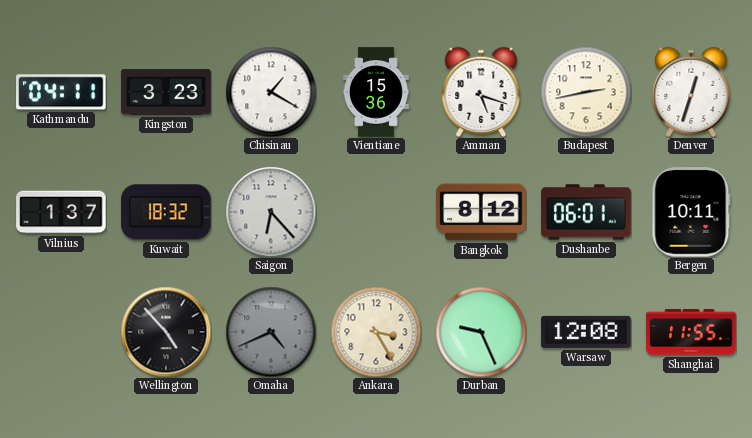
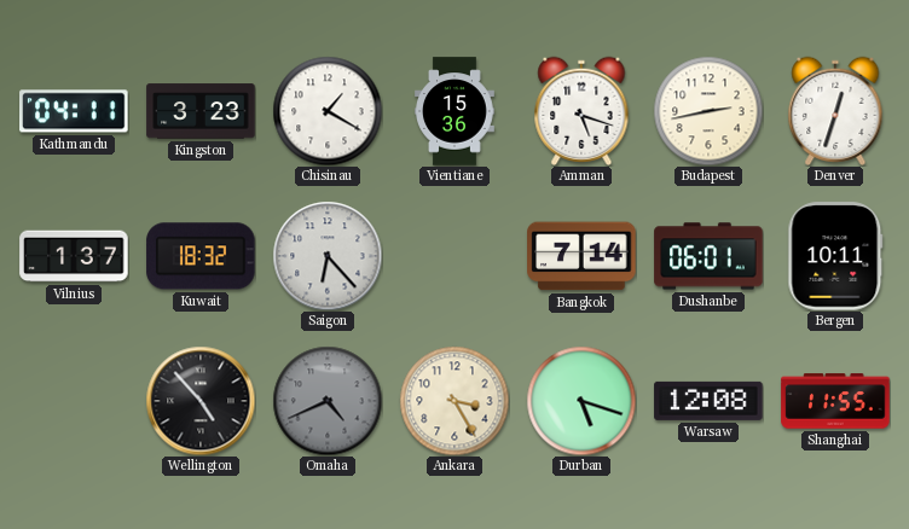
Bangkok: 8:12 -> 7:14
Durban: 9:26 -> 5:18
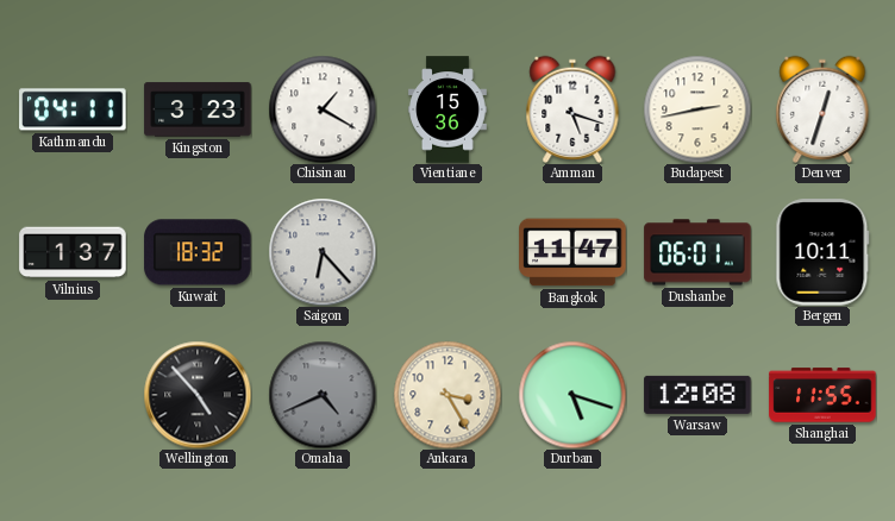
Bangkok: 7:14 -> 11:47
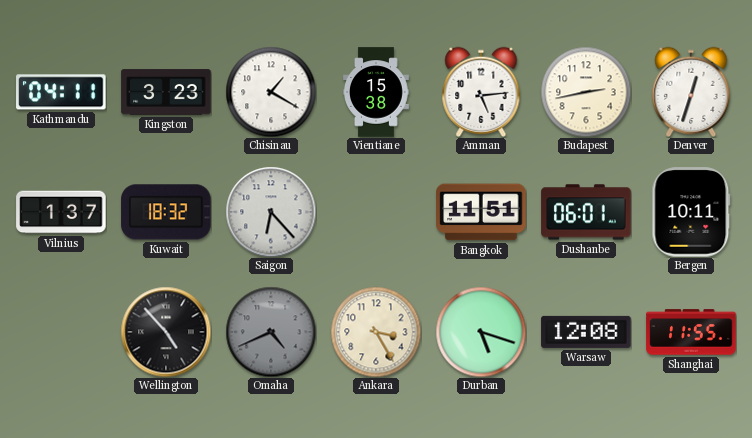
Vientiane: 15:36 -> 15:38
Amman: 5:18 -> 5:14
Bangkok: 11:47 -> 11:51
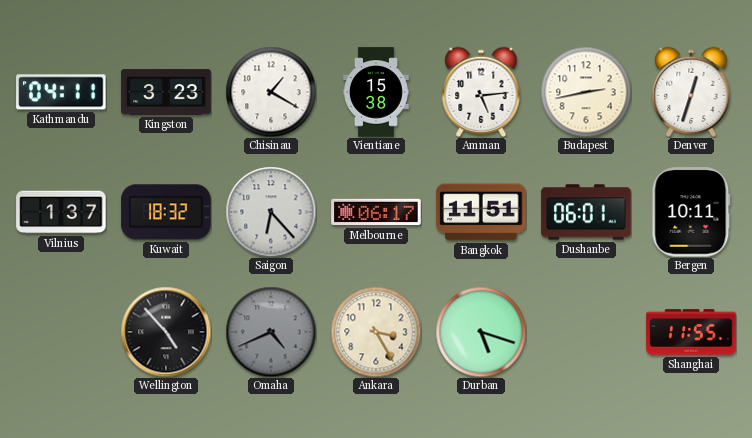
Melbourne: none -> 06:17
Warsaw: 12:08 -> none
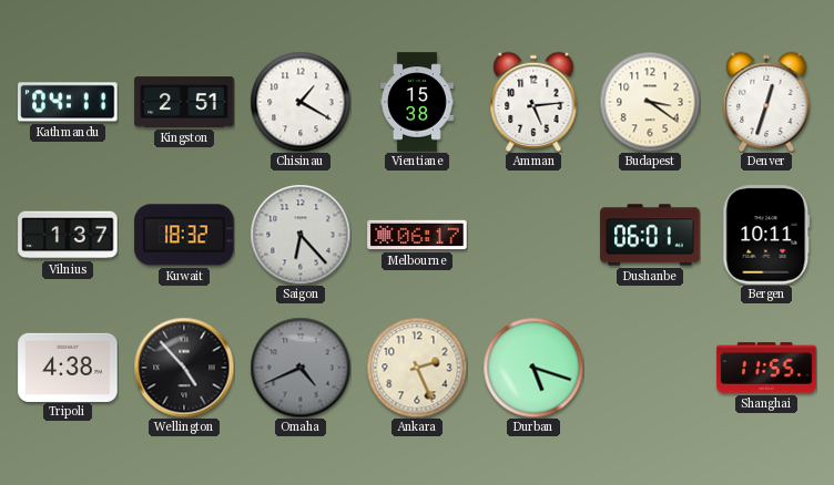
Kingston: 3:23 -> 2:51
Budapest: 2:43 -> 3:21
Bangkok: 11:51 -> none
Tripoli: none -> 4:38
Ankara: 3:25 -> 2:26
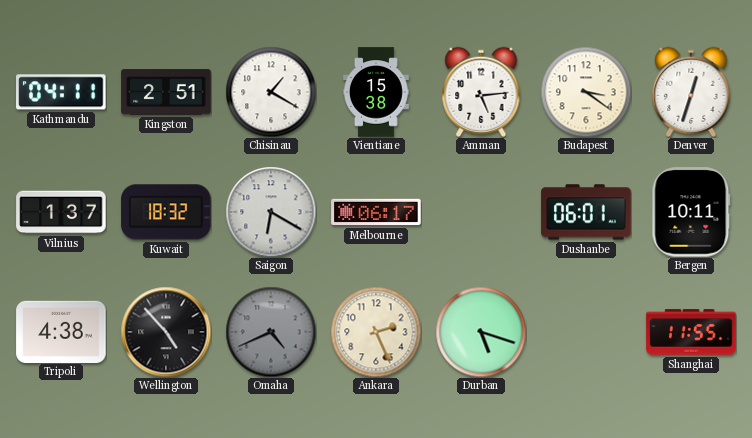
Saigon: 6:23 -> 6:20
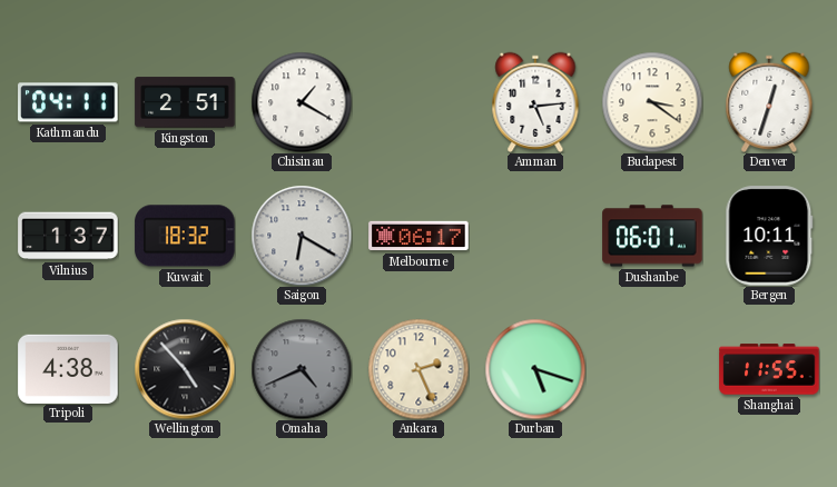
Vientiane: 15:38 -> none
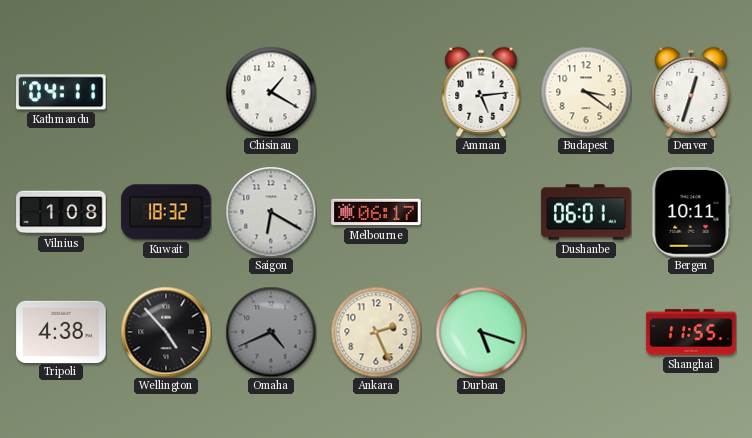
Kingston: 2:51 -> none
Vilnius: 1:37 -> 1:08
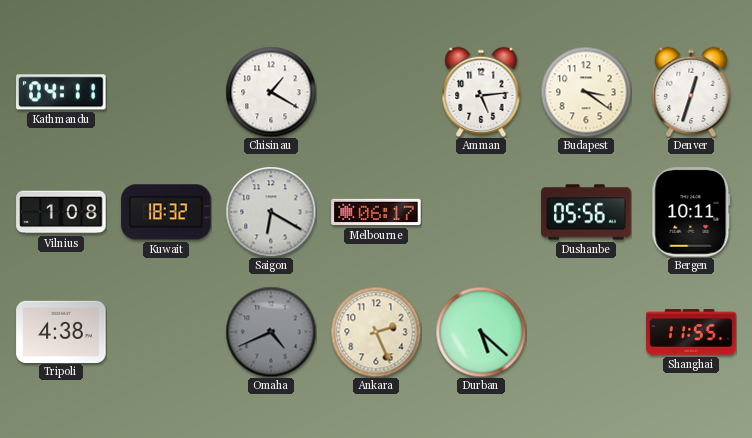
Dushanbe: 06:01 -> 05:56
Wellington: 4:53 -> none
Durban: 5:18 -> 5:22
